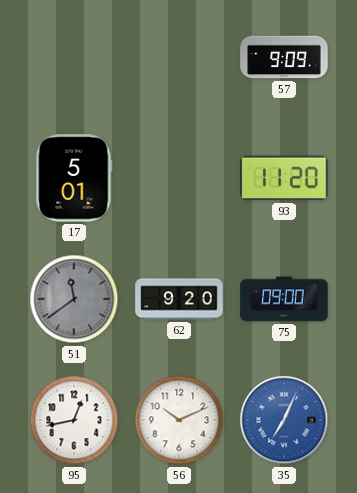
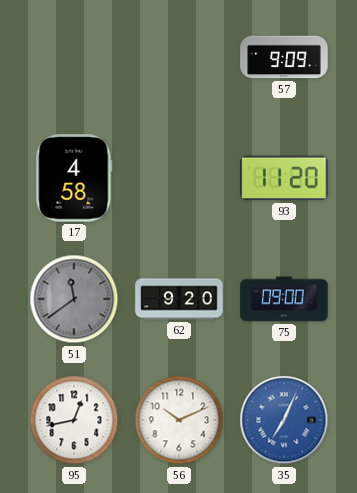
17: 5:01 -> 4:58
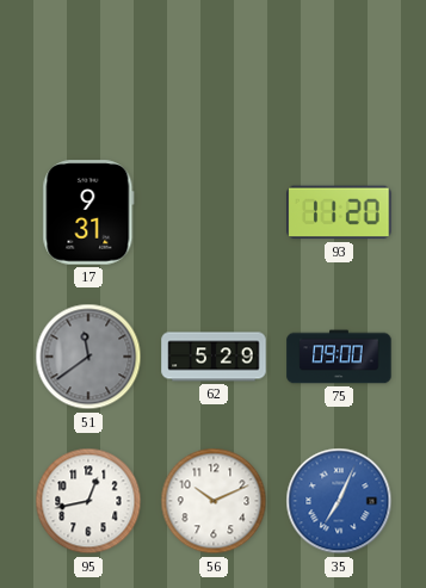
57: 9:09 -> none
17: 4:58 -> 9:31
62: 9:20 -> 5:29
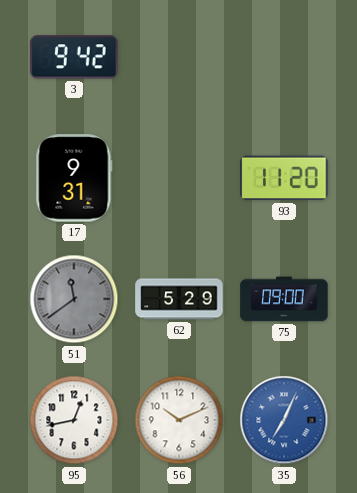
3: none -> 9:42
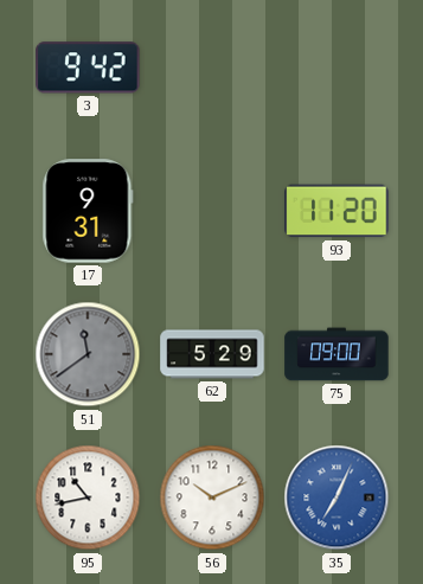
95: 12:43 -> 10:43
